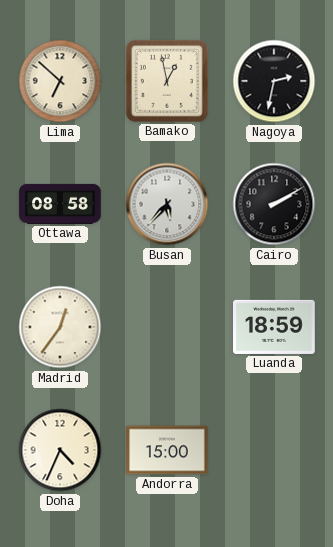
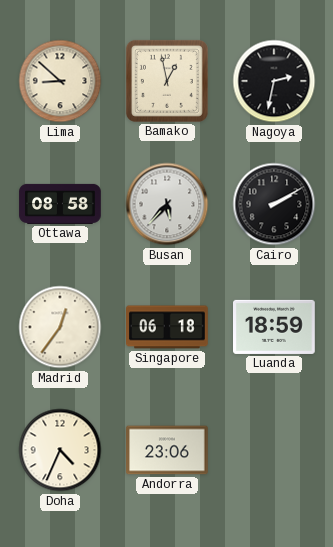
Lima: 6:52 -> 8:52
Singapore: none -> 06:18
Andorra: 15:00 -> 23:06
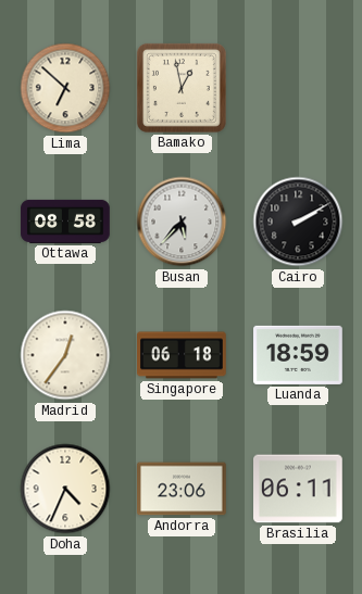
Lima: 8:52 -> 6:52
Nagoya: 2:32 -> none
Brasilia: none -> 06:11
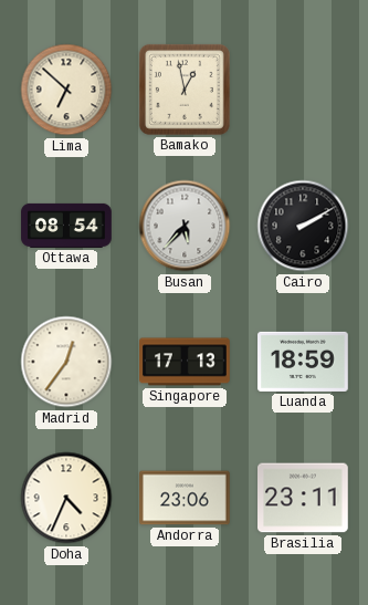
Ottawa: 08:58 -> 08:54
Singapore: 06:18 -> 17:13
Brasilia: 06:11 -> 23:11
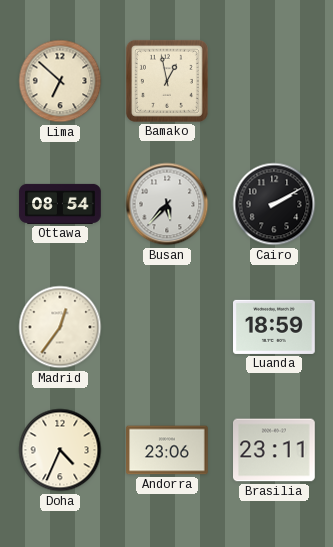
Singapore: 17:13 -> none
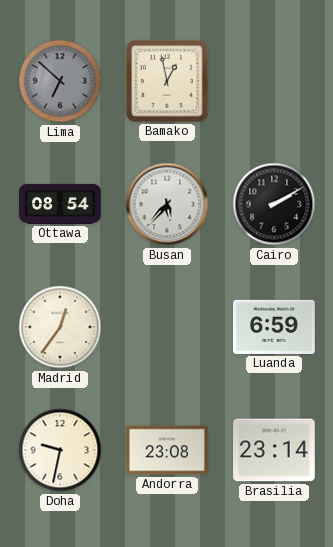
Lima dial: cream -> grey
Luanda: 18:59 -> 6:59
Doha: 4:34 -> 9:32
Andorra: 23:06 -> 23:08
Brasilia: 23:11 -> 23:14
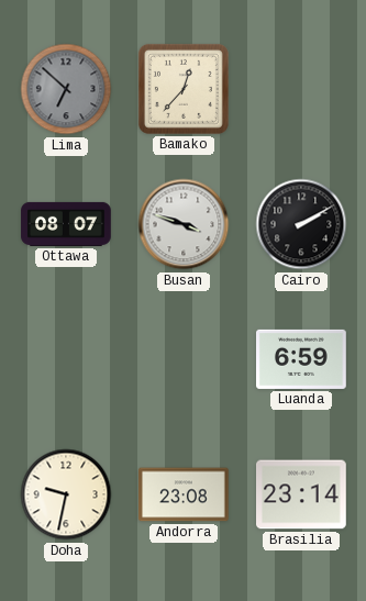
Bamako: 12:58 -> 12:37
Ottawa: 08:54 -> 08:07
Busan: 5:37 -> 3:48
Madrid: 12:36 -> none
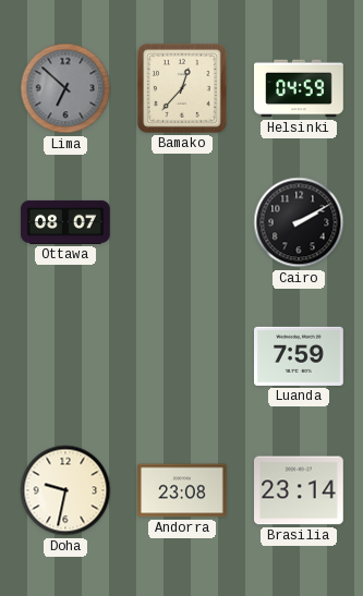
Helsinki: none -> 04:59
Busan: 3:48 -> none
Luanda: 6:59 -> 7:59
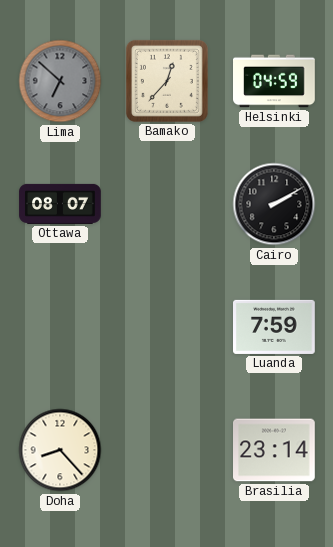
Doha: 9:32 -> 8:23
Andorra: 23:08 -> none
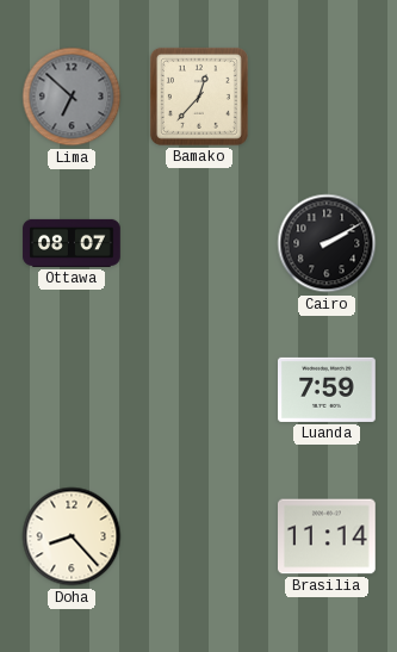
Helsinki: 04:59 -> none
Brasilia: 23:14 -> 11:14
